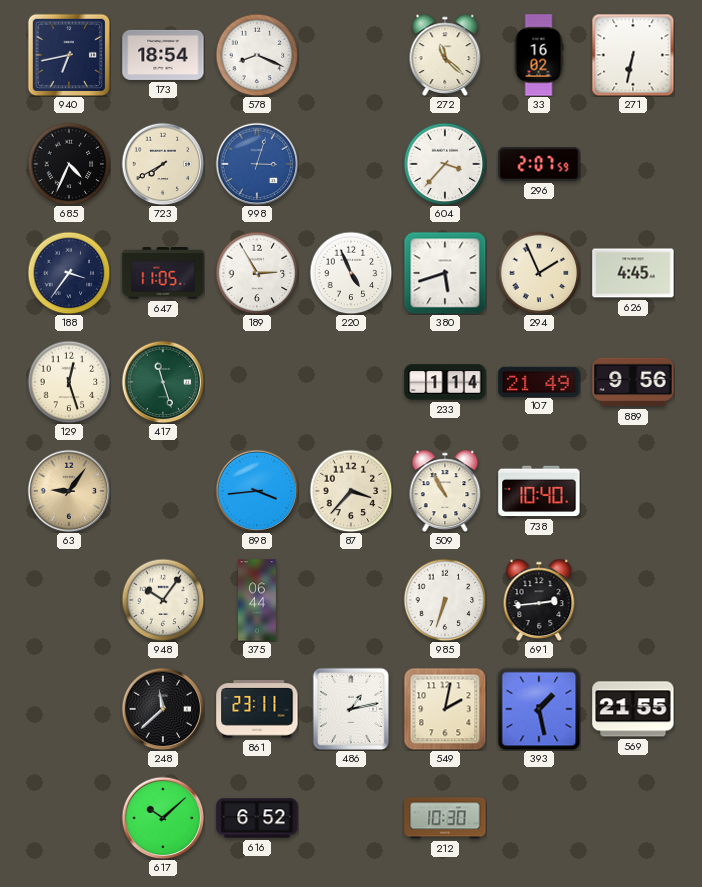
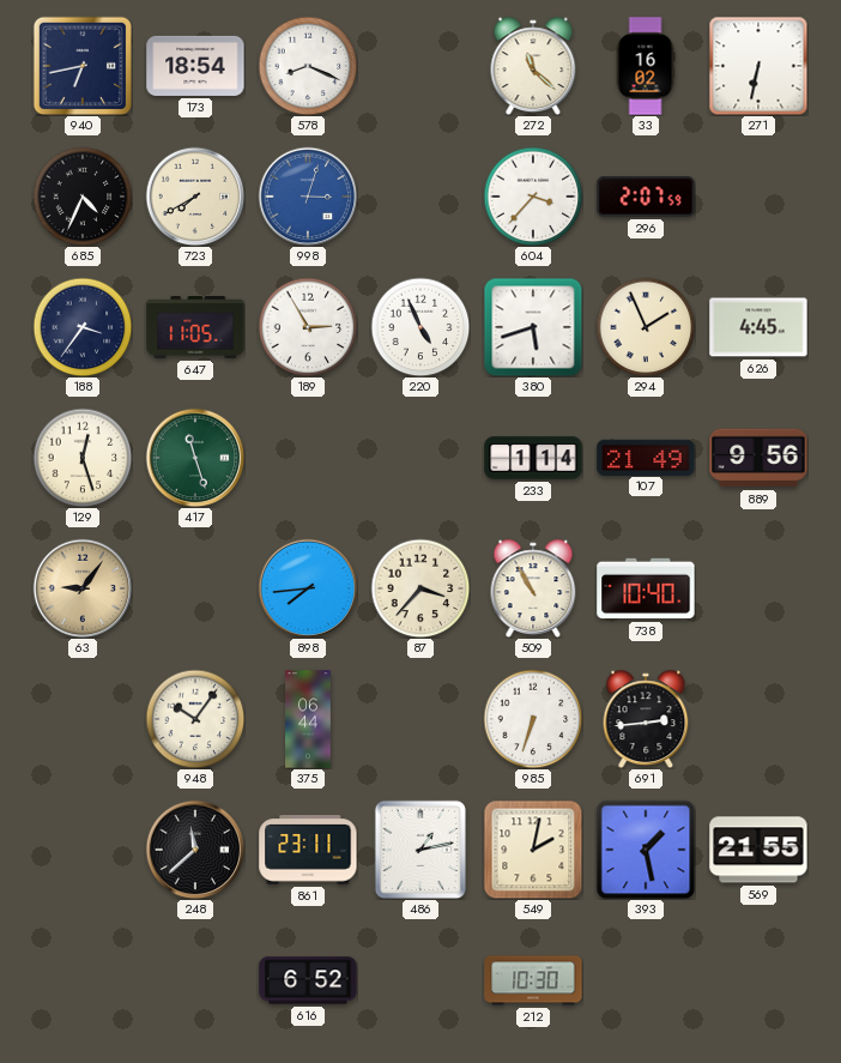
898: 3:44 -> 7:44
617: 10:08 -> none
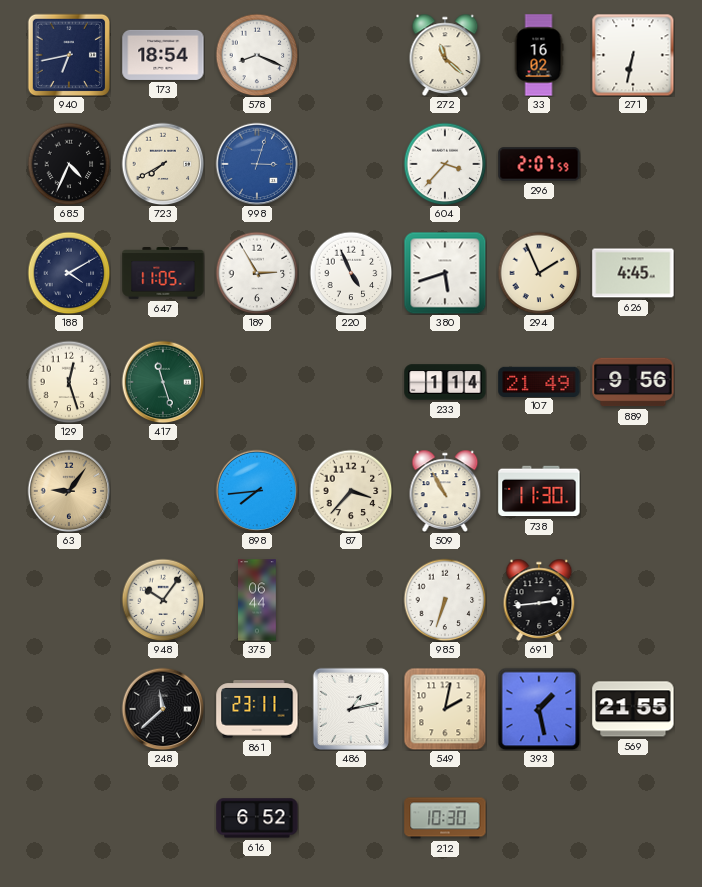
188: 3:36 -> 4:10
738: 10:40 -> 11:30
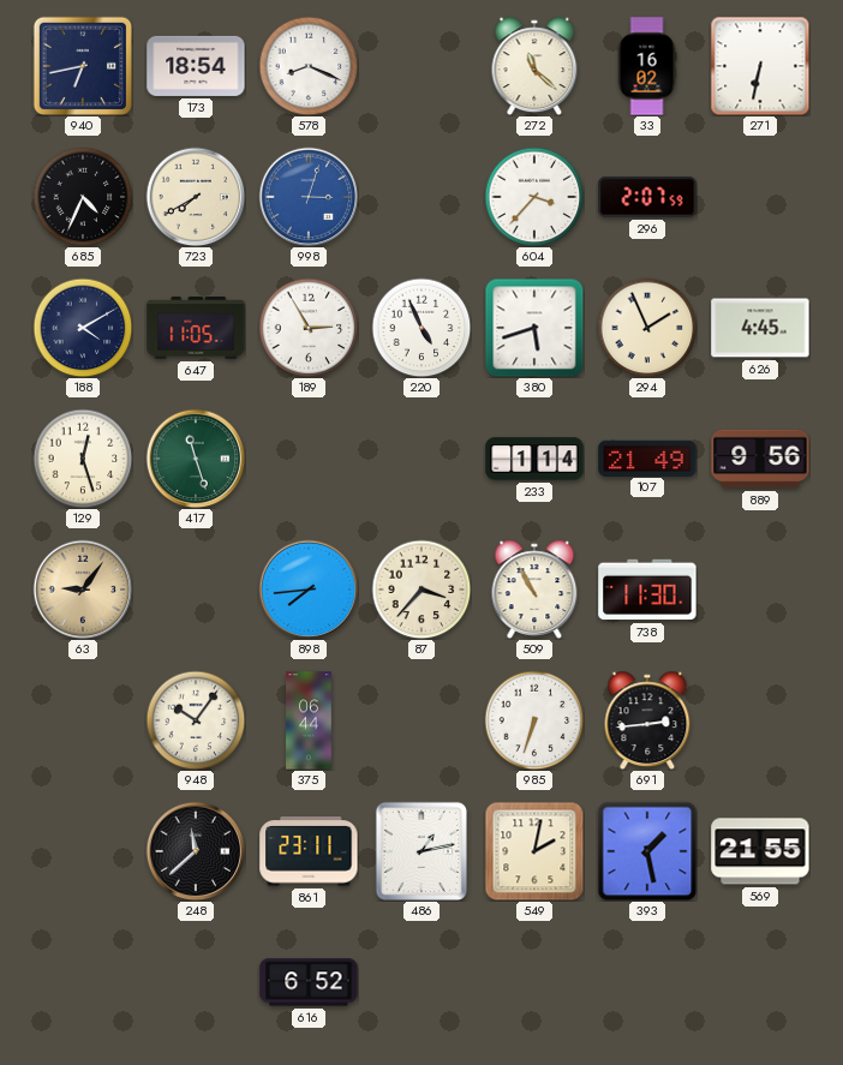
212: 10:30 -> none
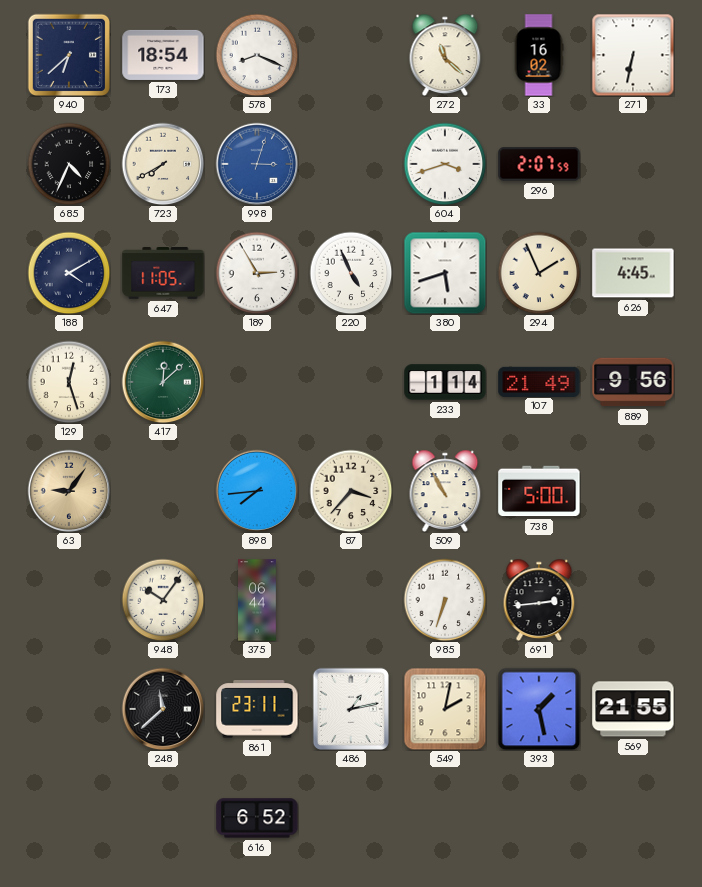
940: 6:43 -> 6:38
604: 3:37 -> 3:42
417: 11:27 -> 12:08
738: 11:30 -> 5:00
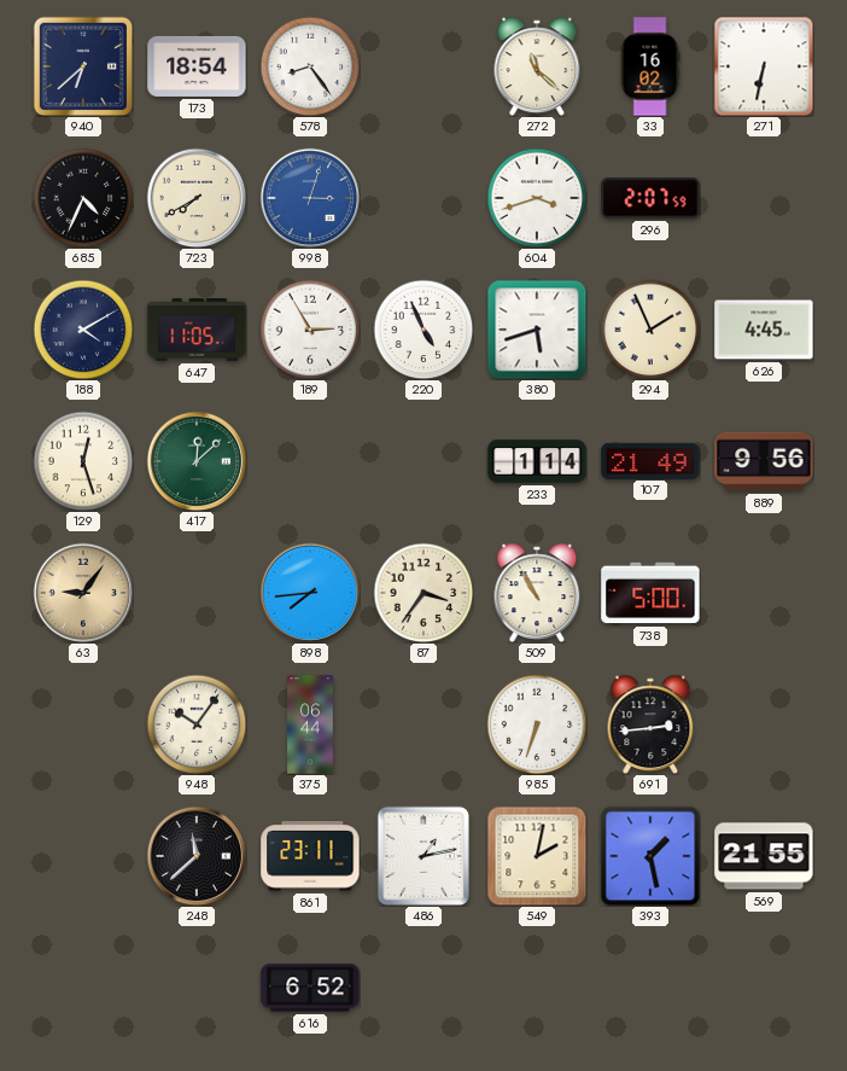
578: 8:19 -> 8:24
87: 3:37 -> 3:36
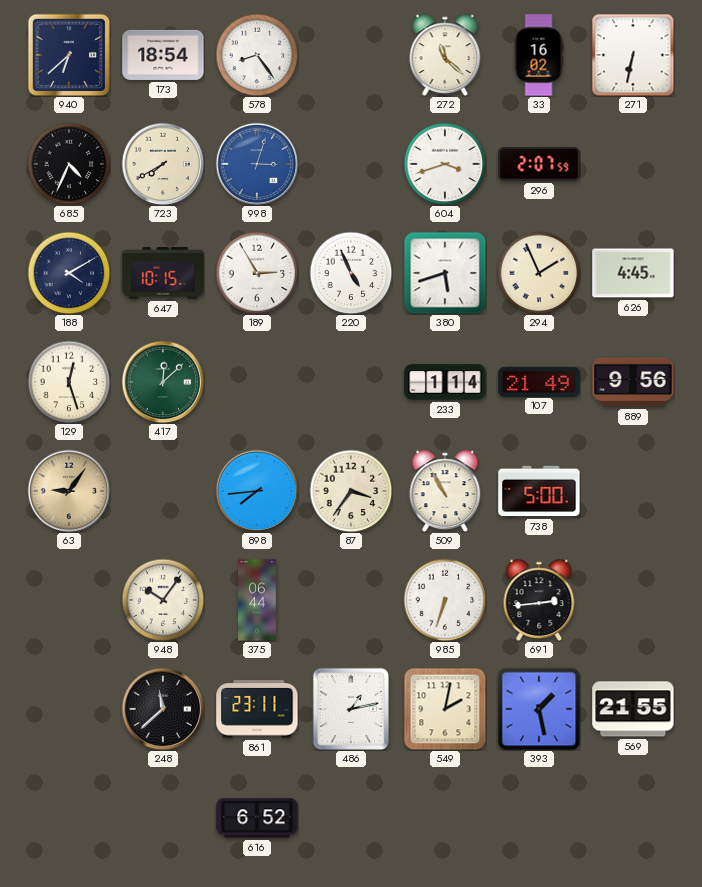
647: 11:05 -> 10:15
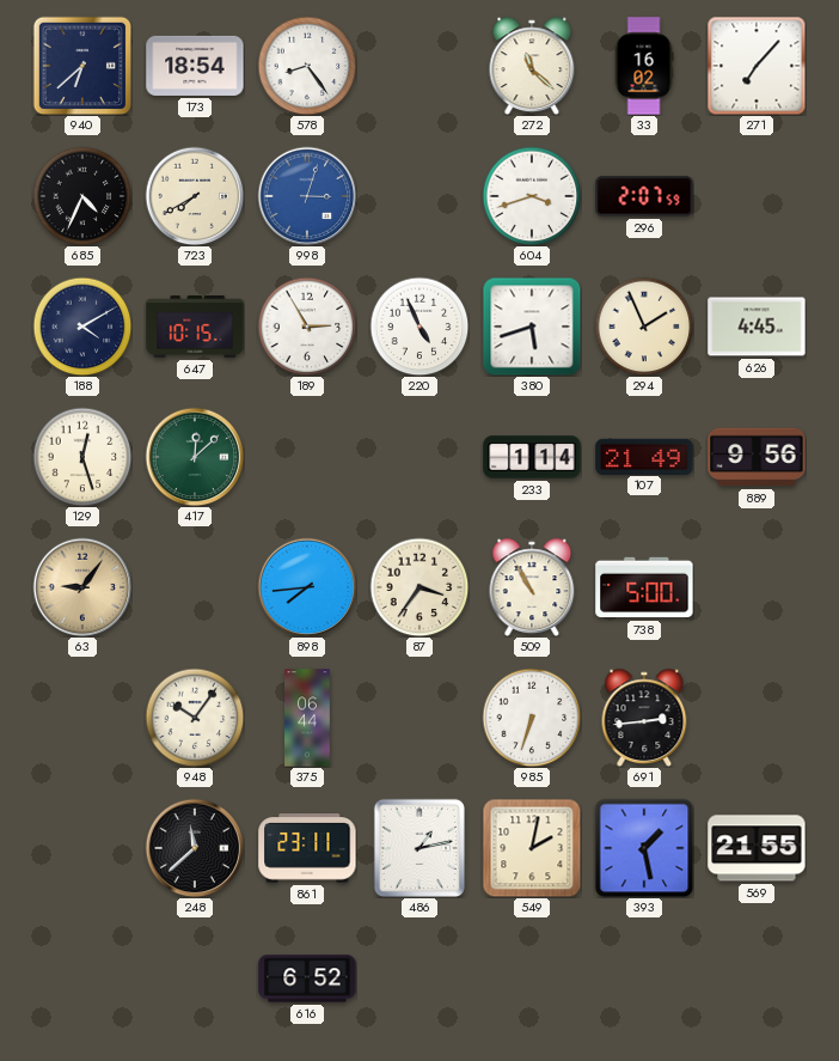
271: 6:32 -> 7:07
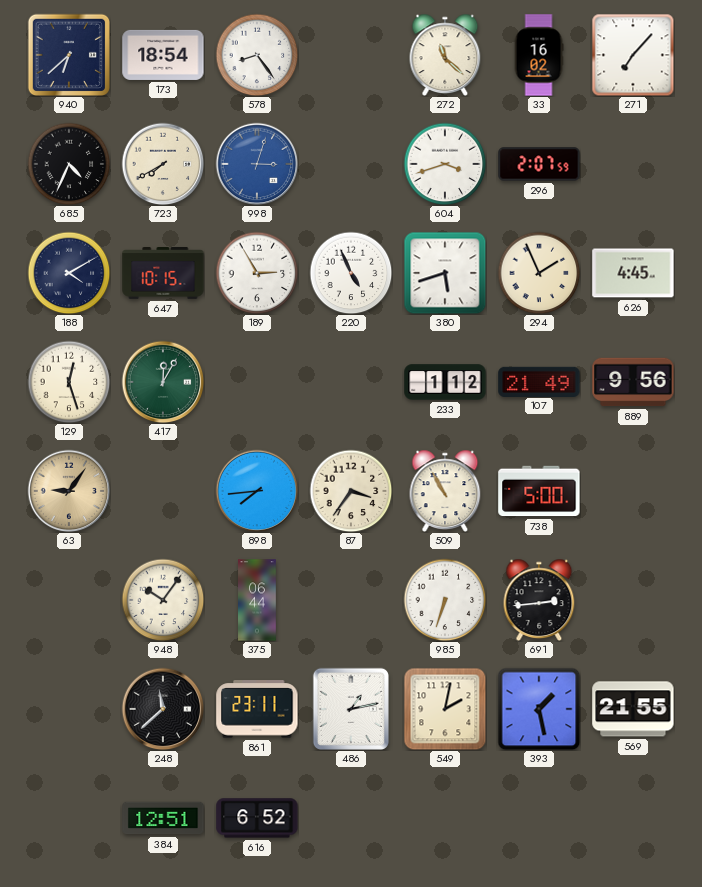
417: 12:08 -> 12:05
233: 1:14 -> 1:12
384: none -> 12:51
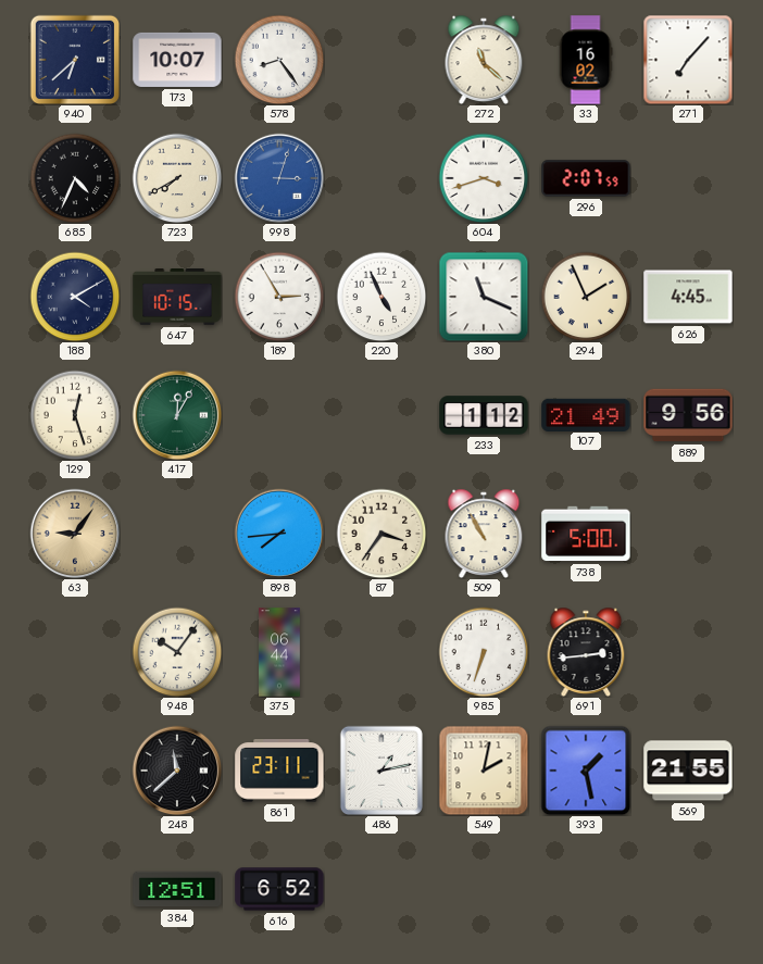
173: 18:54 -> 10:07
380: 5:42 -> 11:19
